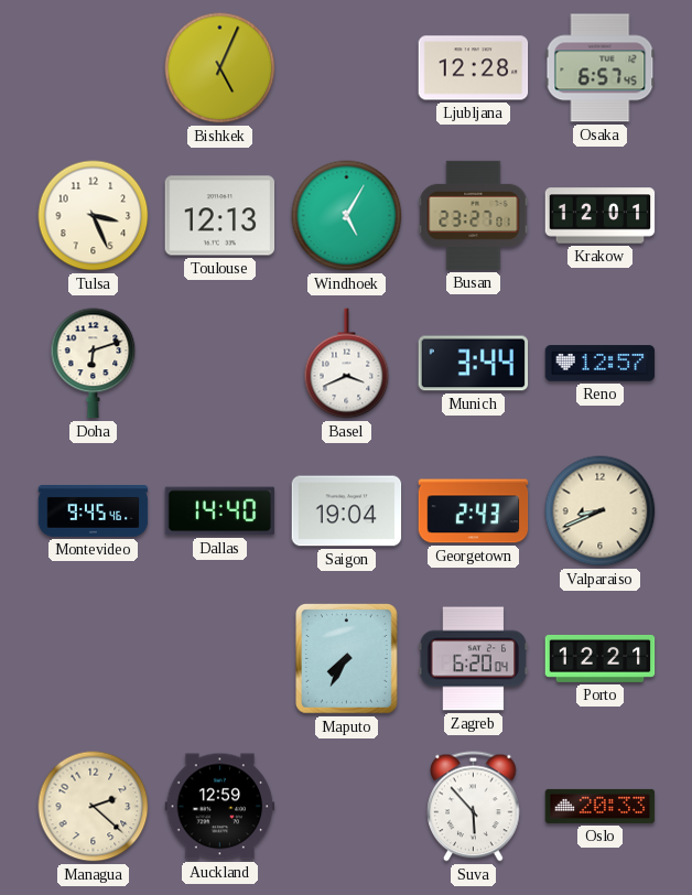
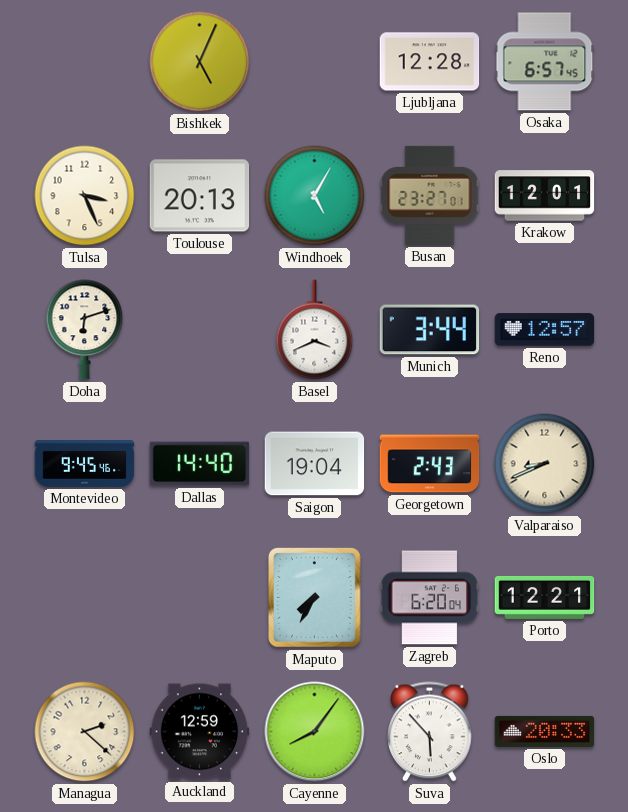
Toulouse: 12:13 -> 20:13
Cayenne: none -> 8:06
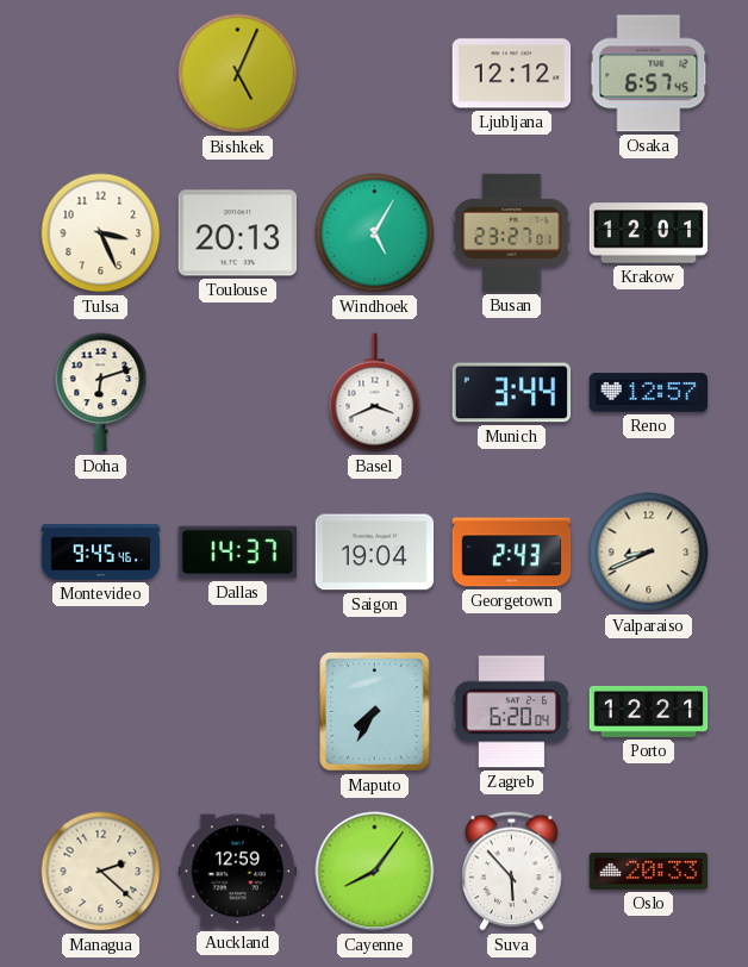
Ljubljana: 12:28 -> 12:12
Dallas: 14:40 -> 14:37
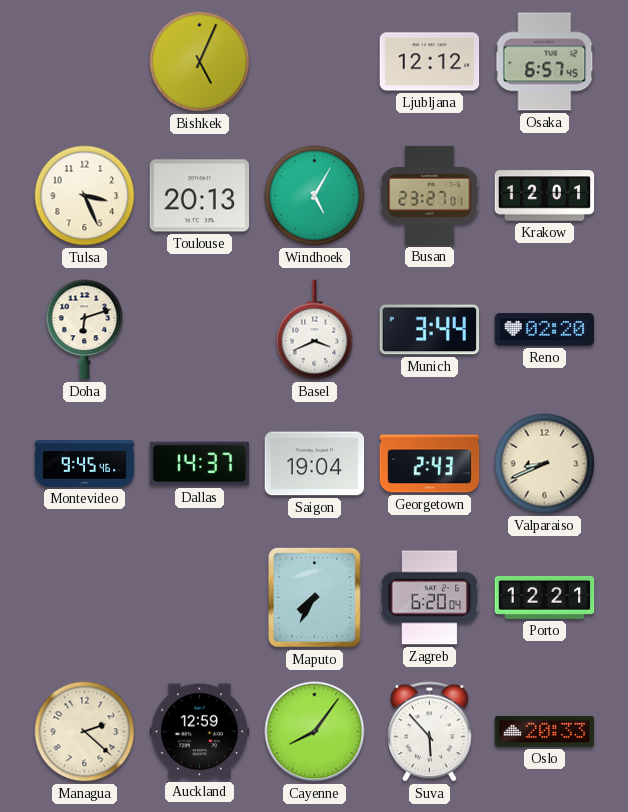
Reno: 12:57 -> 02:20
